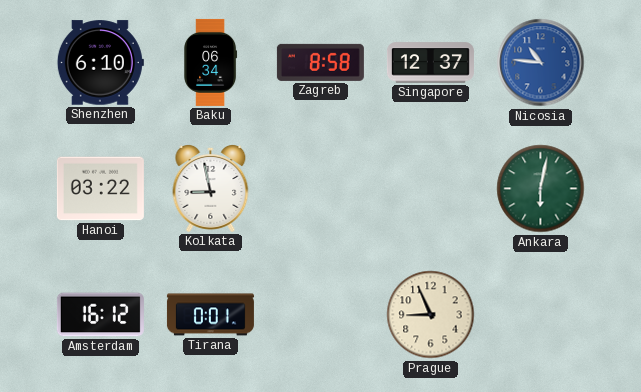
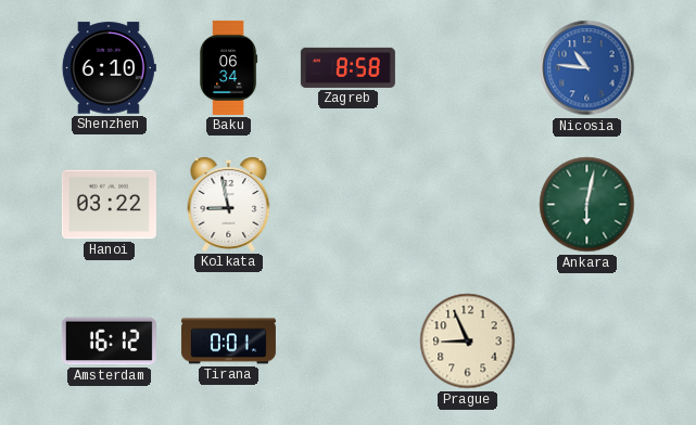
Singapore: 12:37 -> none
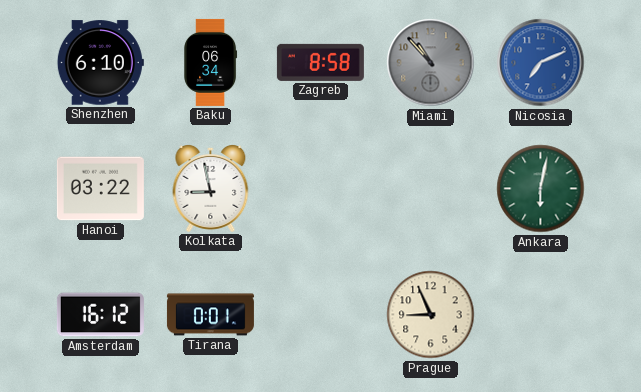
Miami: none -> 10:53
Nicosia: 10:46 -> 7:11
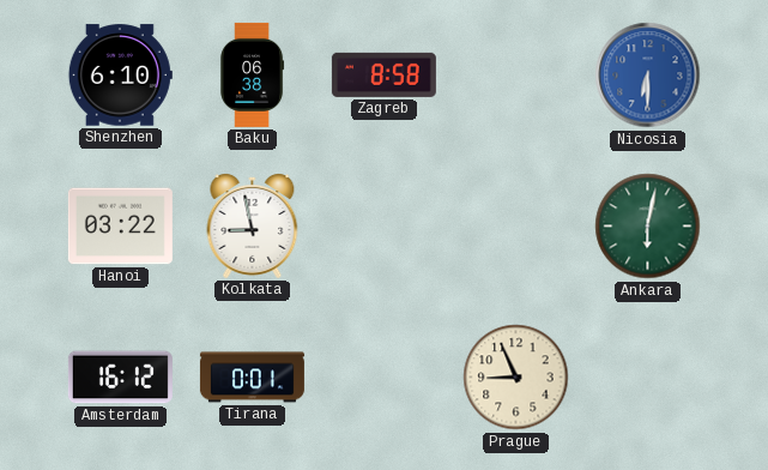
Baku: 06:34 -> 06:38
Miami: 10:53 -> none
Nicosia: 7:11 -> 6:30
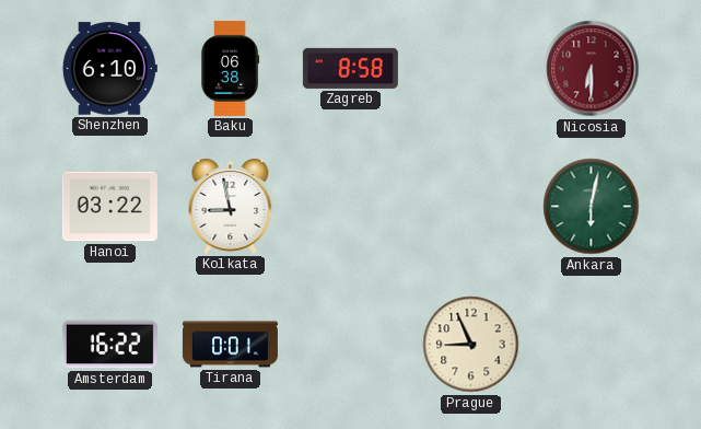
Nicosia dial: blue -> burgundy
Amsterdam: 16:12 -> 16:22
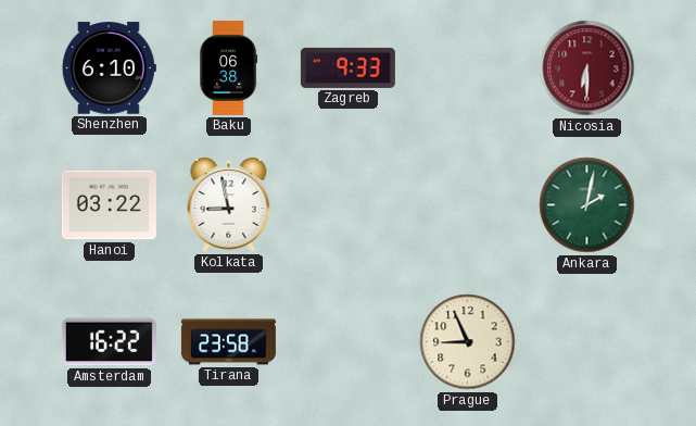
Zagreb: 8:58 -> 9:33
Ankara: 6:02 -> 2:02
Tirana: 0:01 -> 23:58
